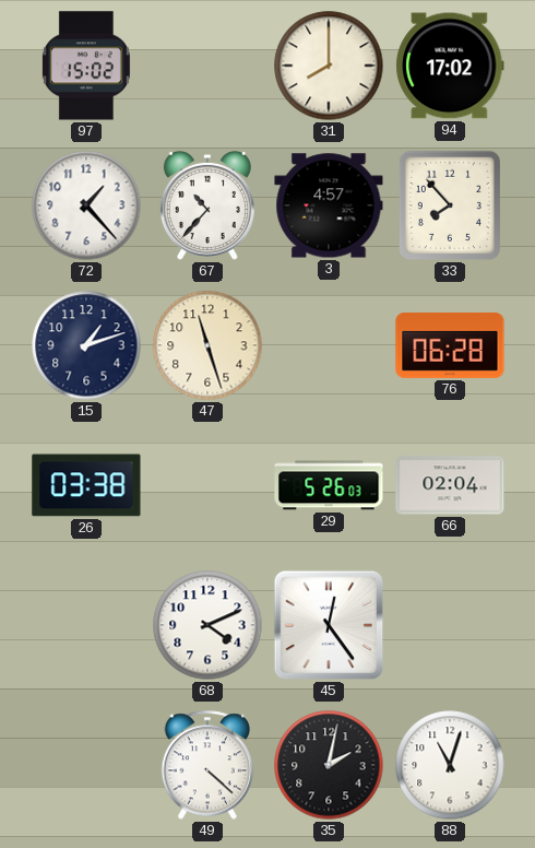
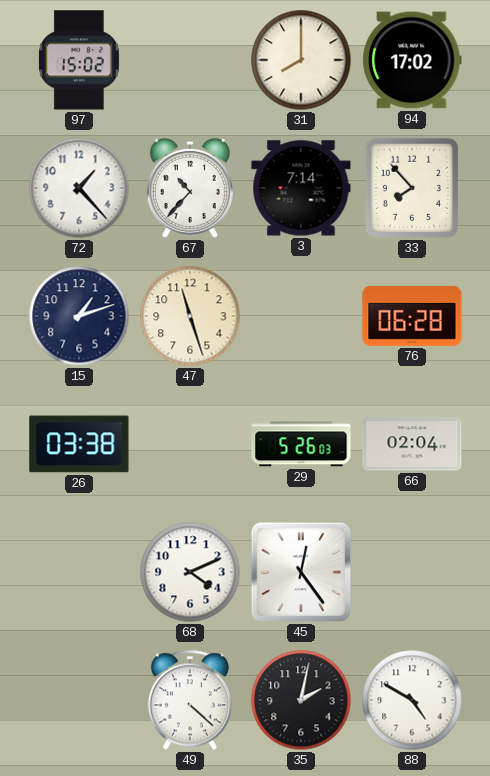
3: 4:57 -> 7:14
88: 11:03 -> 4:50
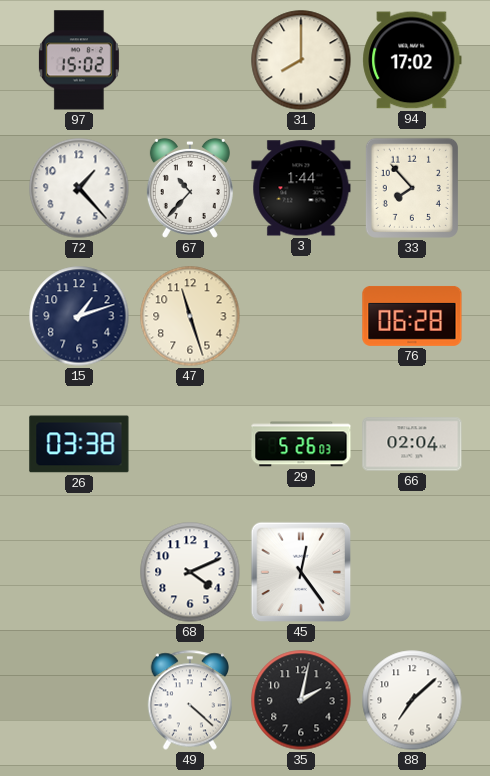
3: 7:14 -> 1:44
88: 4:50 -> 7:08
